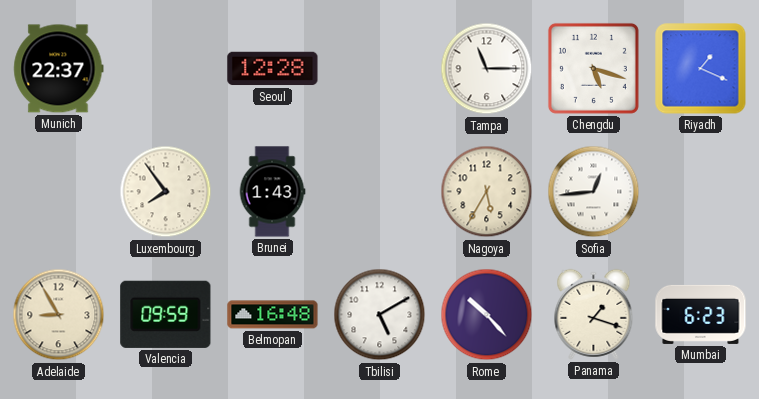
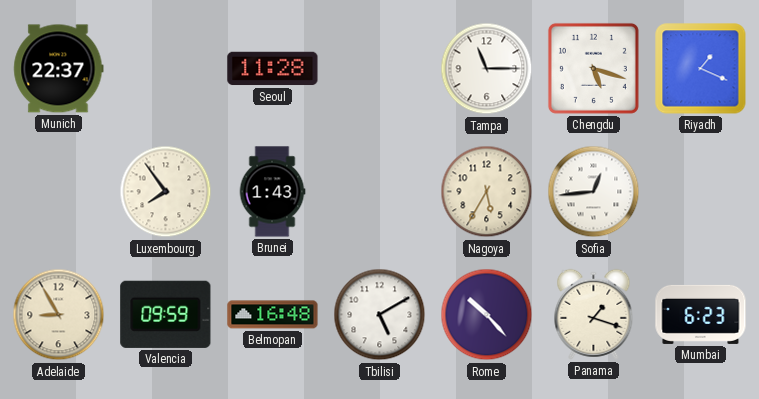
Seoul: 12:28 -> 11:28
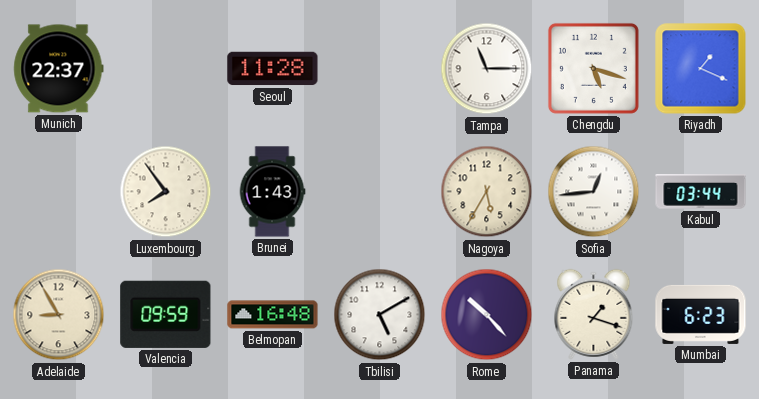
Kabul: none -> 03:44
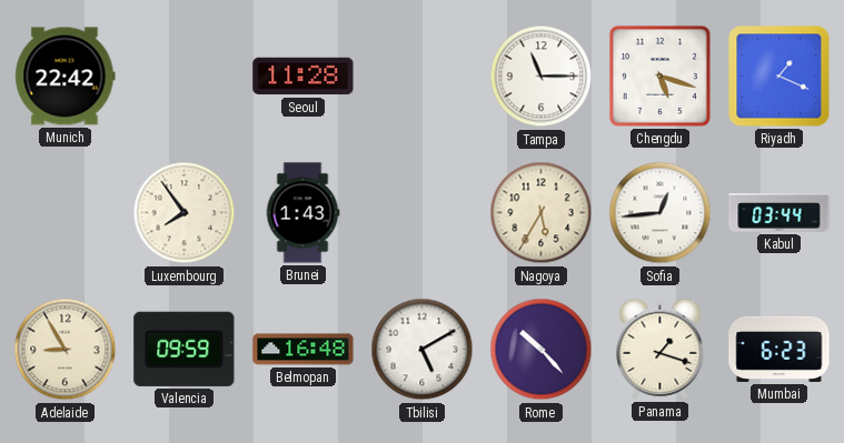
Munich: 22:37 -> 22:42
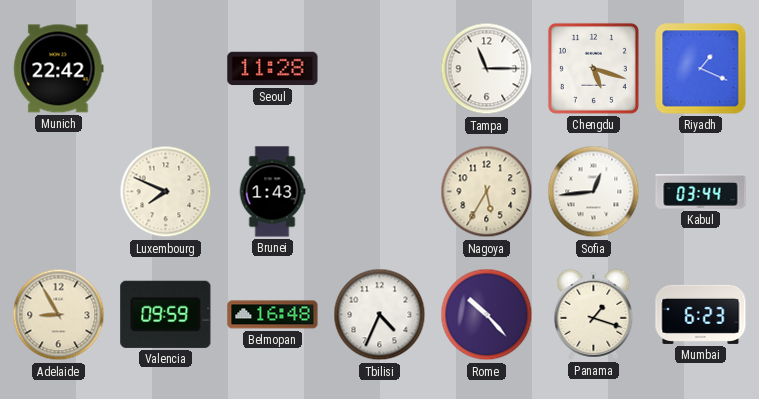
Luxembourg: 7:54 -> 7:49
Tbilisi: 5:10 -> 4:34
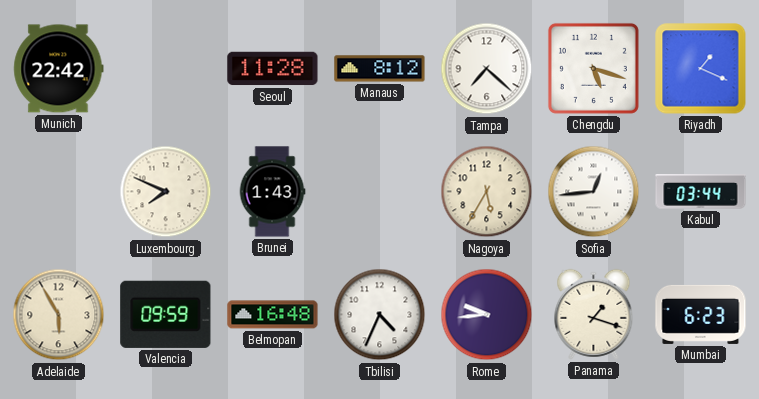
Manaus: none -> 8:12
Tampa: 11:15 -> 7:22
Adelaide: 8:55 -> 5:55
Rome: 10:23 -> 9:44
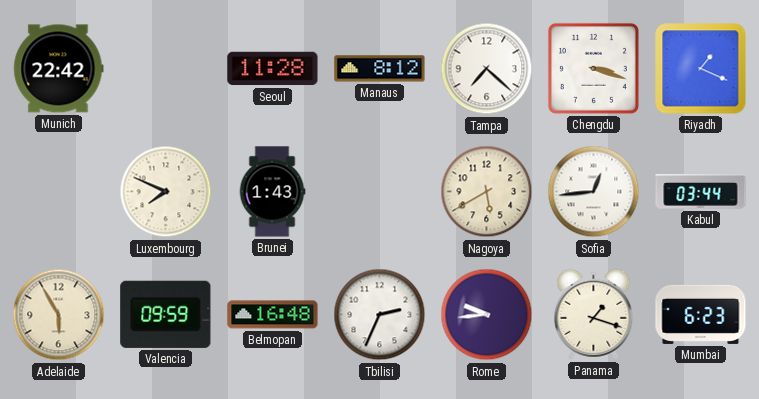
Chengdu: 5:18 -> 3:18
Nagoya: 5:35 -> 5:40
Tbilisi: 4:34 -> 2:34
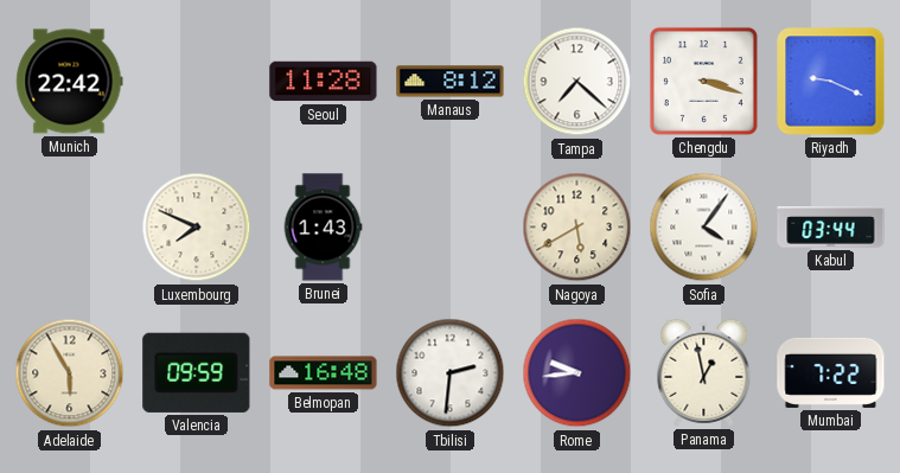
Riyadh: 1:19 -> 9:19
Sofia: 12:44 -> 4:06
Tbilisi: 2:34 -> 2:31
Panama: 1:18 -> 12:58
Mumbai: 6:23 -> 7:22
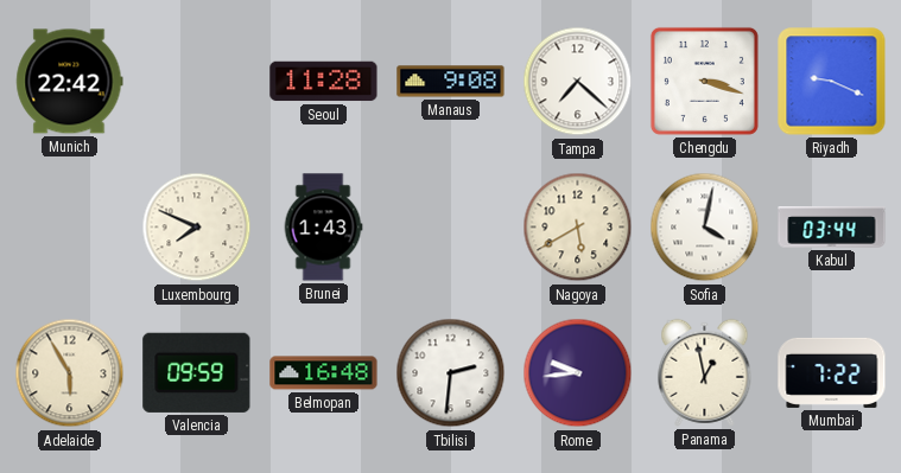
Manaus: 8:12 -> 9:08
Sofia: 4:06 -> 4:02
